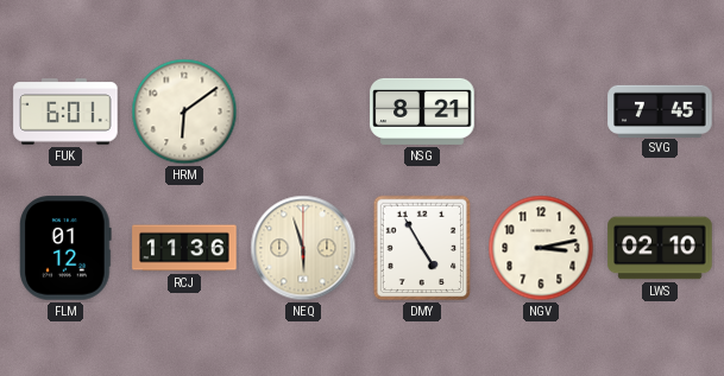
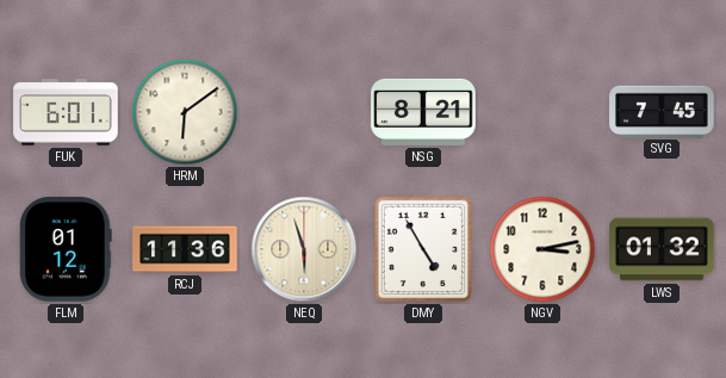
LWS: 02:10 -> 01:32
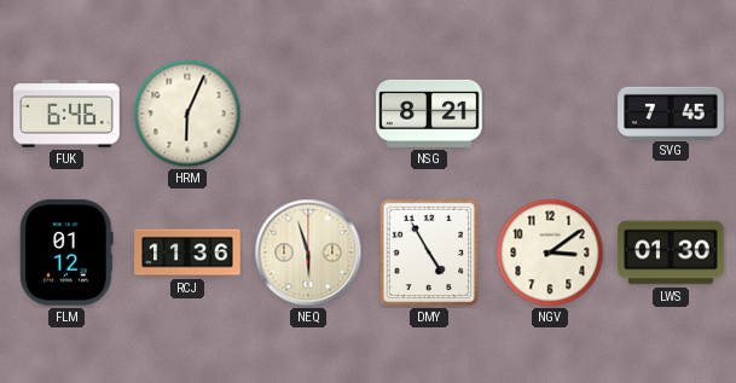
FUK: 6:01 -> 6:46
HRM: 6:09 -> 6:04
NGV: 3:13 -> 3:09
LWS: 01:32 -> 01:30
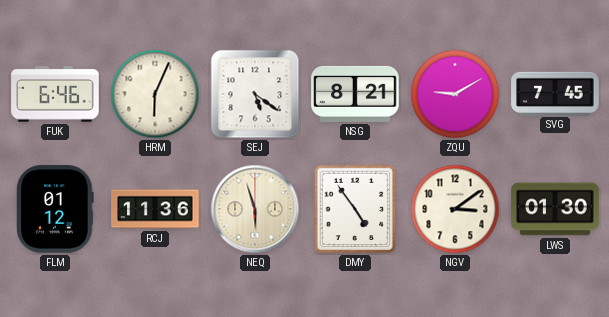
SEJ: none -> 5:21
ZQU: none -> 9:10
DMY: 4:55 -> 4:54
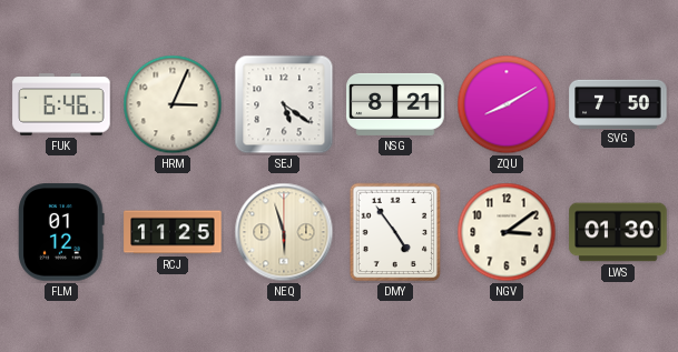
HRM: 6:04 -> 3:04
ZQU: 9:10 -> 8:10
SVG: 7:45 -> 7:50
RCJ: 11:36 -> 11:25
